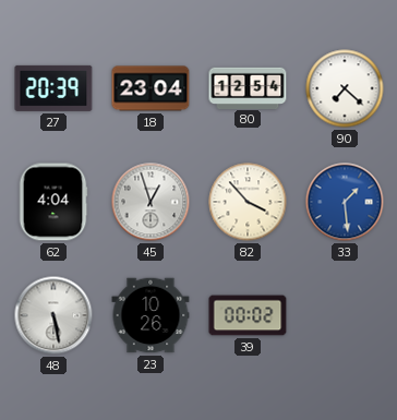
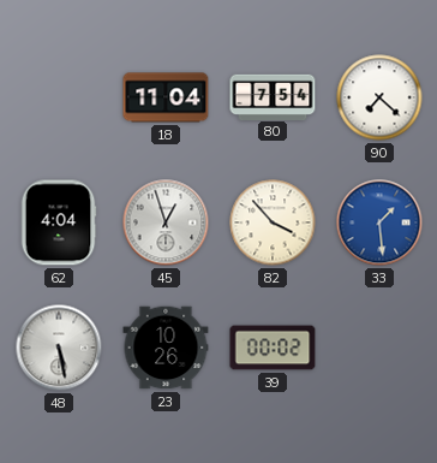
27: 20:39 -> none
18: 23:04 -> 11:04
80: 12:54 -> 7:54
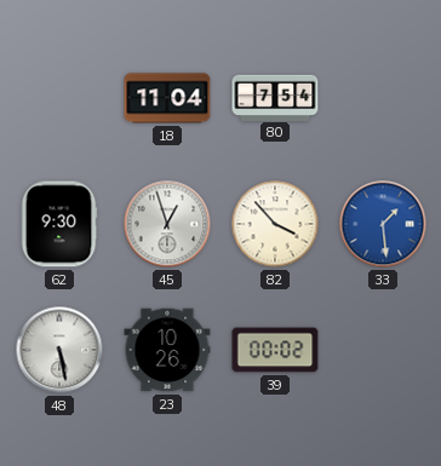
90: 7:22 -> none
62: 4:04 -> 9:30
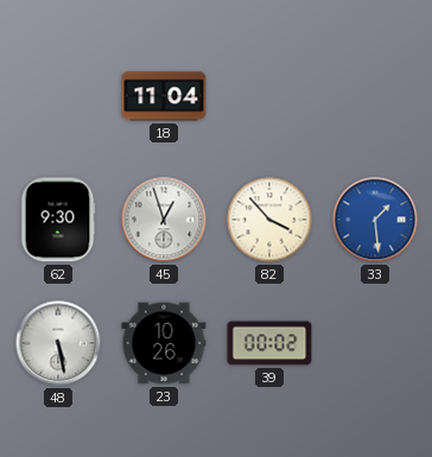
80: 7:54 -> none
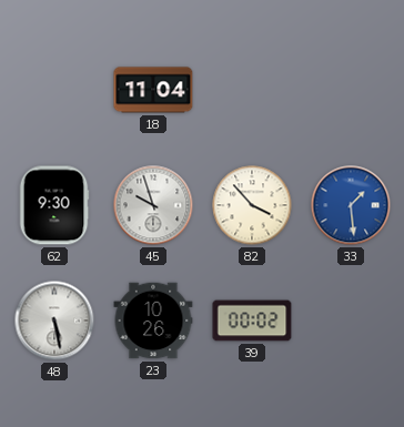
45: 12:57 -> 9:57
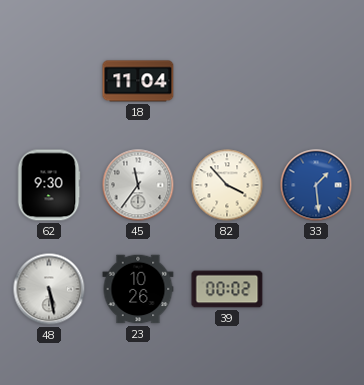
45: 9:57 -> 11:36
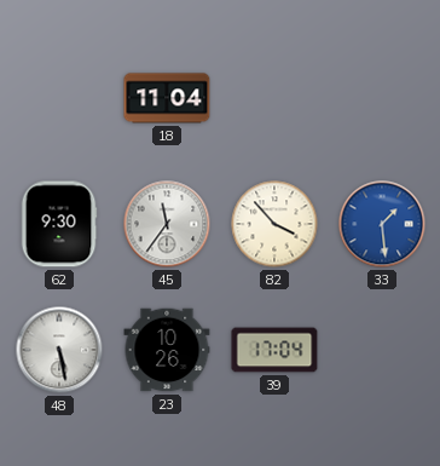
39: 00:02 -> 17:04
